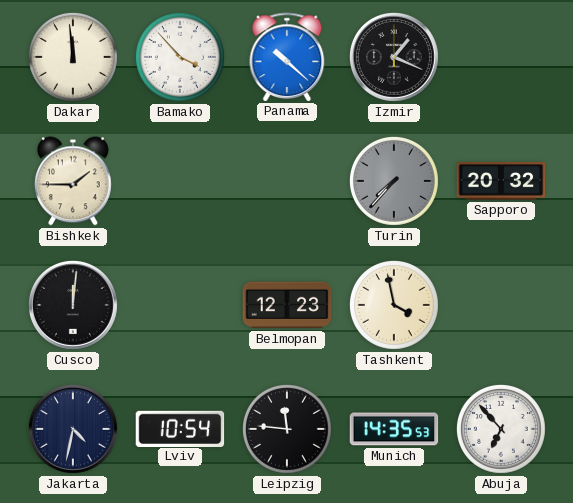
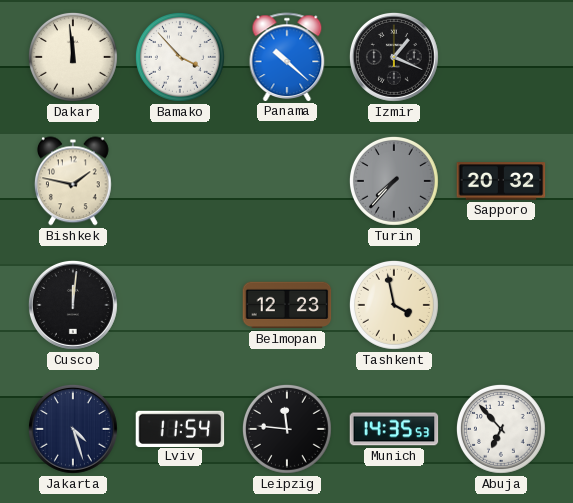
Bishkek: 1:45 -> 1:47
Jakarta: 4:32 -> 4:27
Lviv: 10:54 -> 11:54
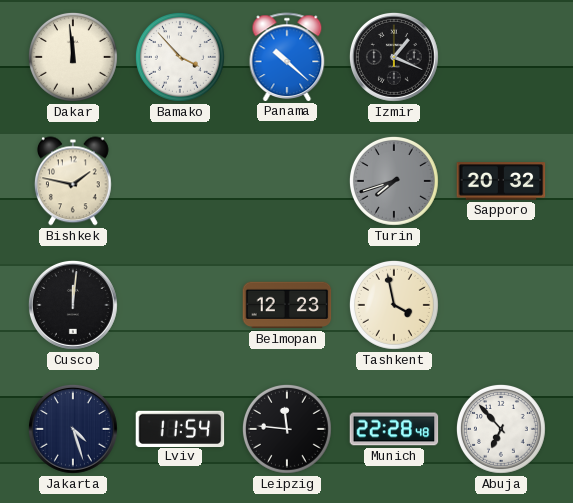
Turin: 7:37 -> 7:42
Munich: 14:35 -> 22:28
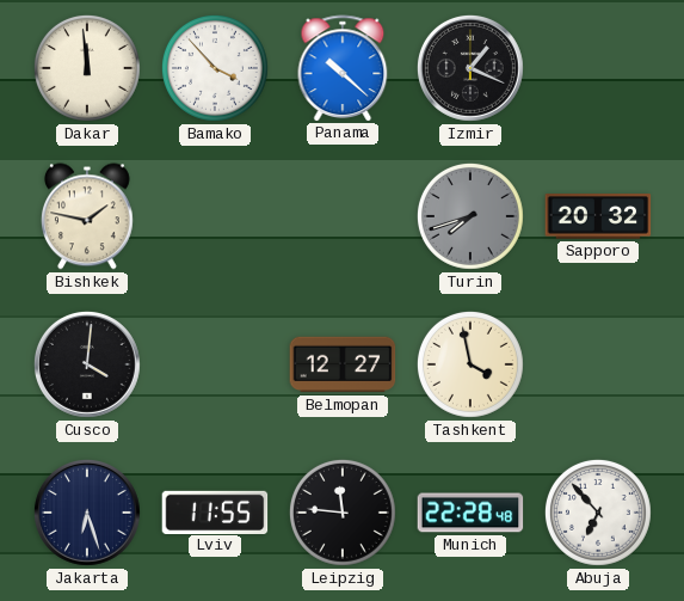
Cusco: 12:01 -> 4:01
Belmopan: 12:23 -> 12:27
Jakarta: 4:27 -> 6:27
Lviv: 11:54 -> 11:55
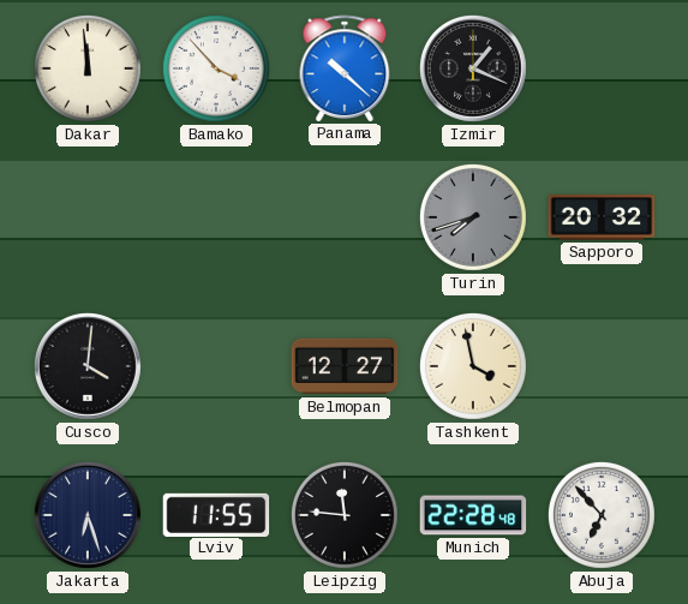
Bishkek: 1:47 -> none
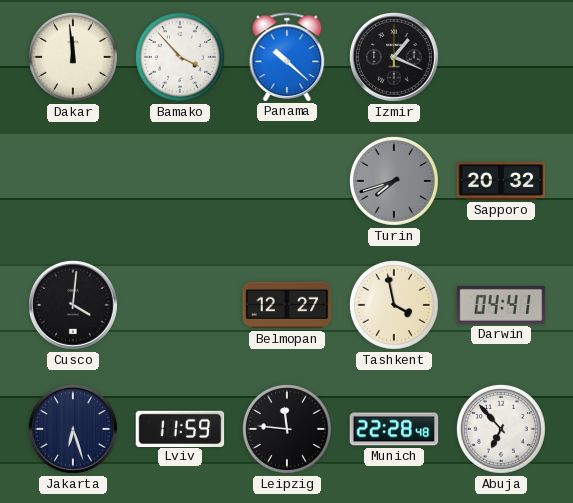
Darwin: none -> 04:41
Lviv: 11:55 -> 11:59
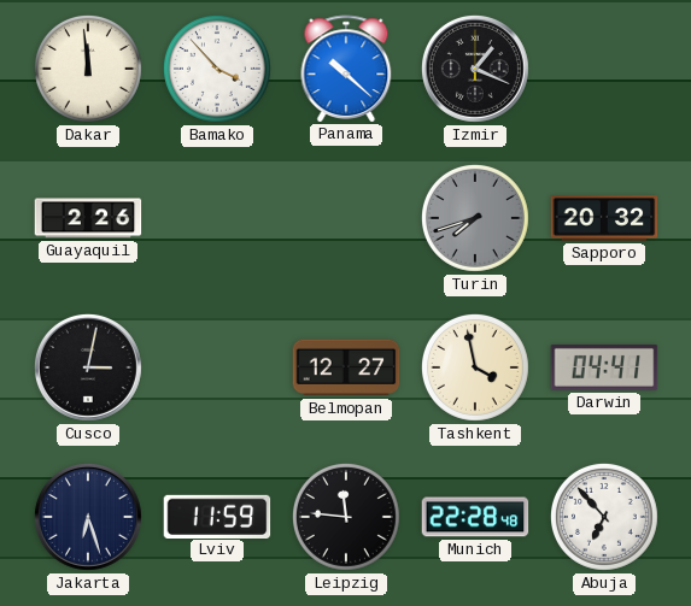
Guayaquil: none -> 2:26
Cusco: 4:01 -> 3:02
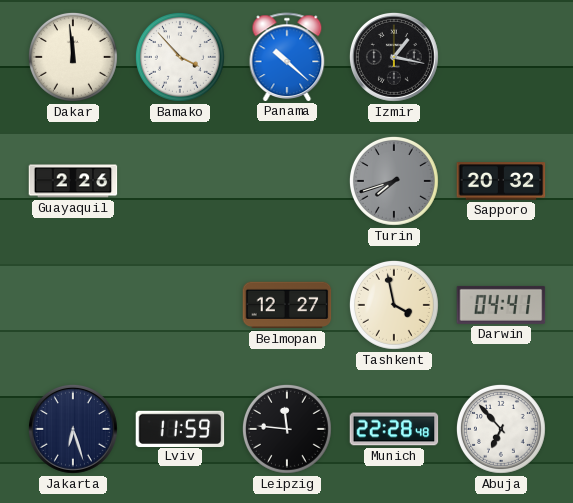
Izmir: 1:19 -> 1:17
Cusco: 3:02 -> none
